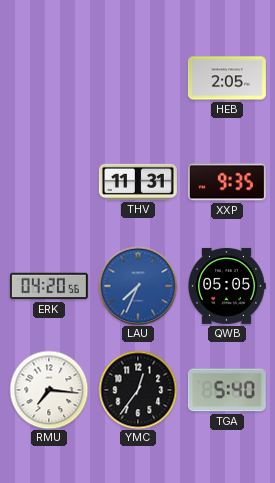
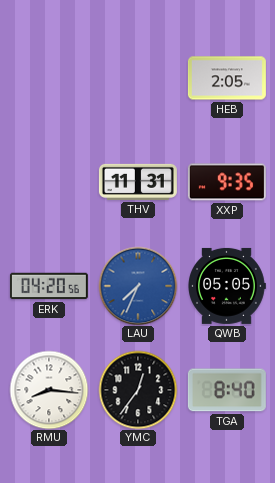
RMU: 7:16 -> 8:16
TGA: 5:40 -> 8:40
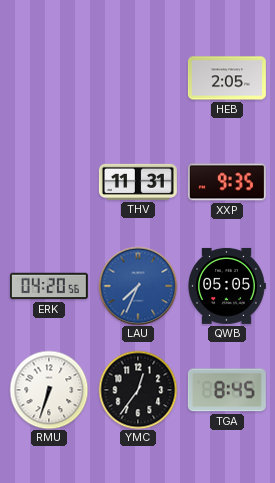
RMU: 8:16 -> 6:33
TGA: 8:40 -> 8:45
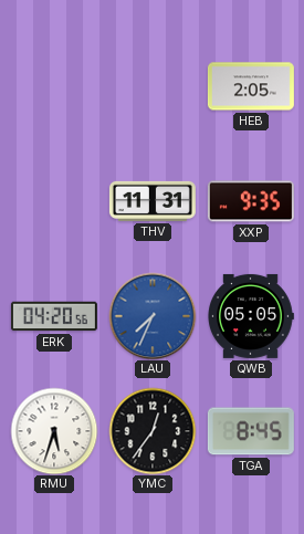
RMU: 6:33 -> 5:33
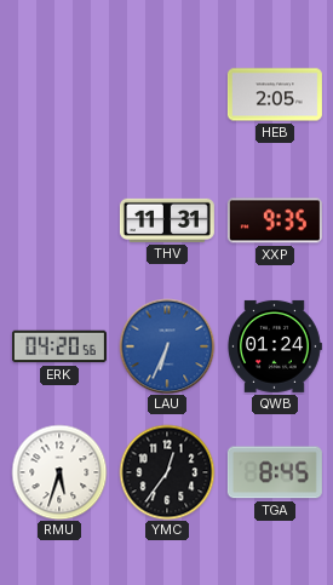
LAU: 7:34 -> 6:34
QWB: 05:05 -> 01:24
